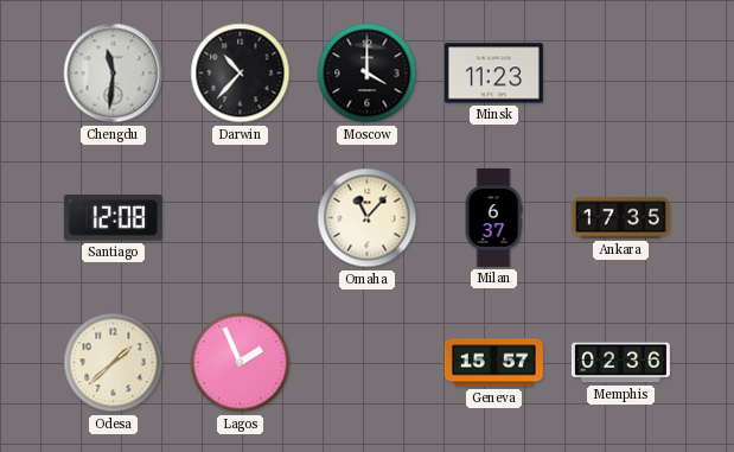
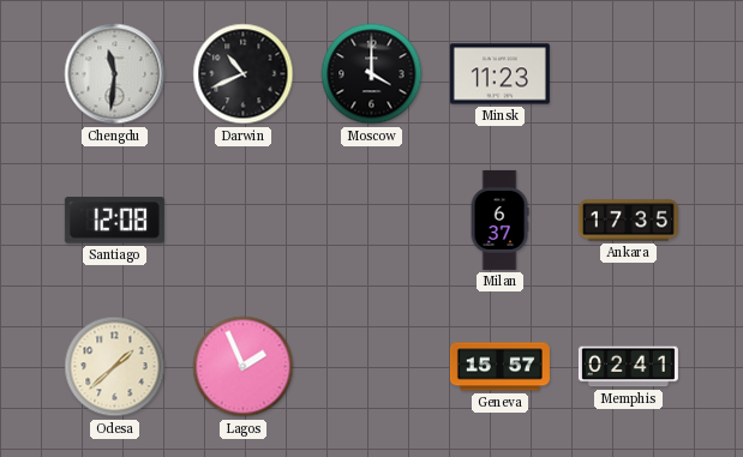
Darwin: 10:37 -> 10:41
Omaha: 11:07 -> none
Memphis: 02:36 -> 02:41
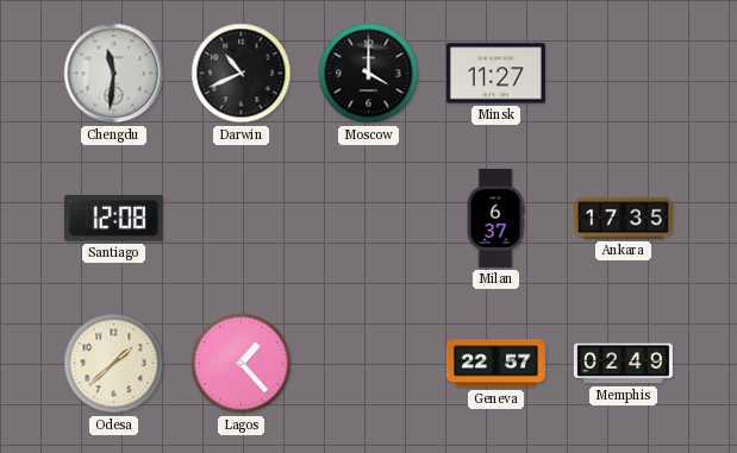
Minsk: 11:23 -> 11:27
Lagos: 1:56 -> 1:23
Geneva: 15:57 -> 22:57
Memphis: 02:41 -> 02:49
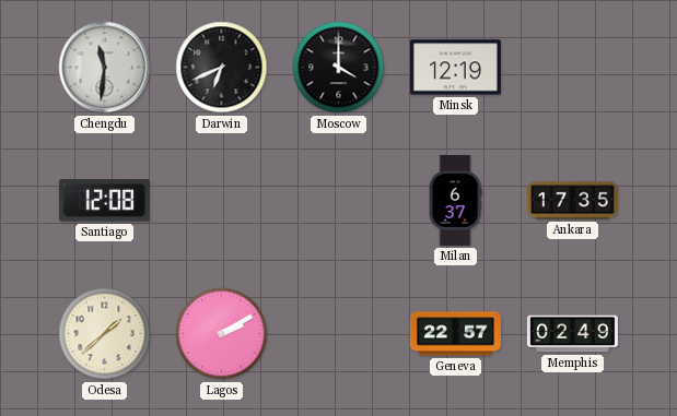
Darwin: 10:41 -> 6:41
Minsk: 11:27 -> 12:19
Lagos: 1:23 -> 2:10
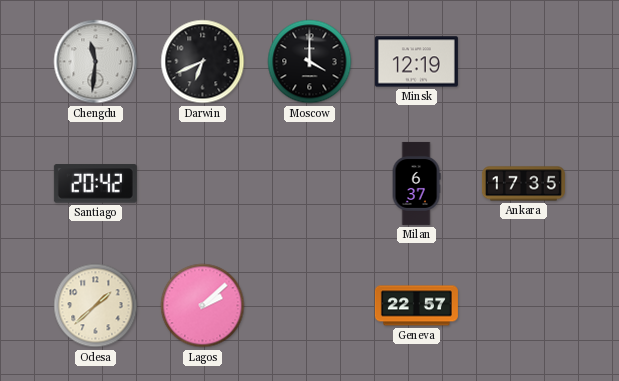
Santiago: 12:08 -> 20:42
Lagos: 2:10 -> 2:08
Memphis: 02:49 -> none
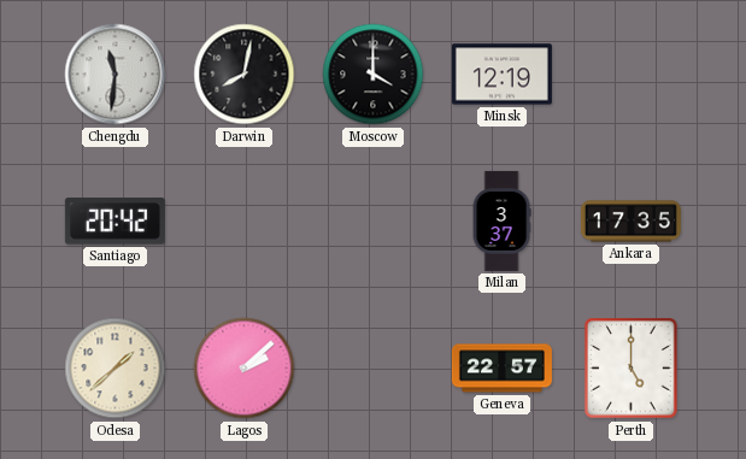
Darwin: 6:41 -> 8:02
Milan: 6:37 -> 3:37
Perth: none -> 5:00
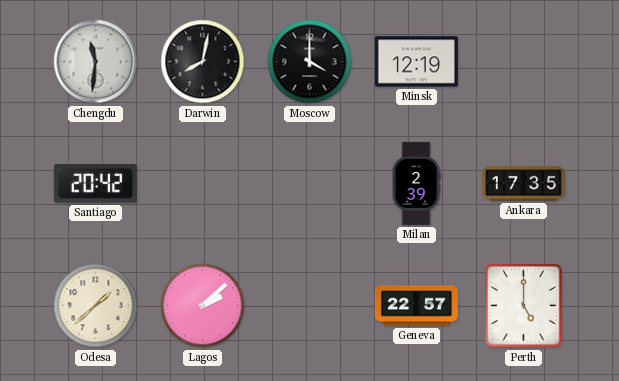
Milan: 3:37 -> 2:39
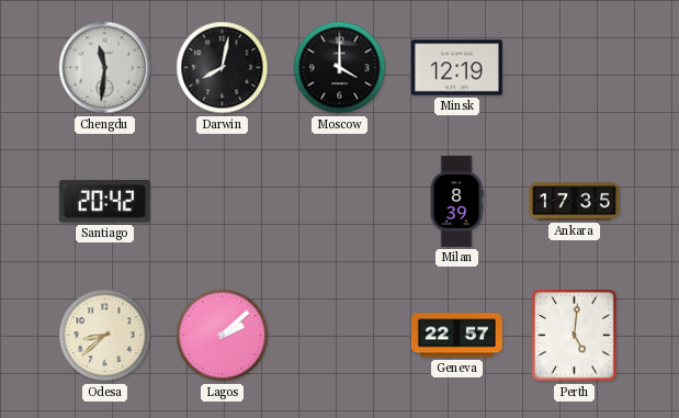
Milan: 2:39 -> 8:39
Odesa: 1:38 -> 8:38
Perth: 5:00 -> 5:01
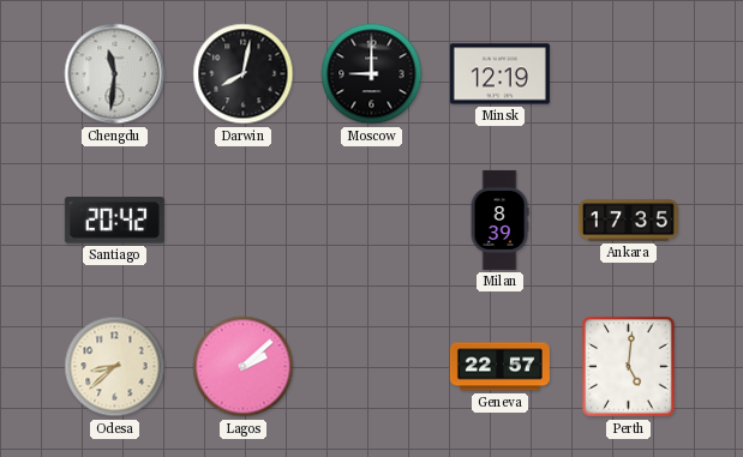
Moscow: 4:00 -> 9:00
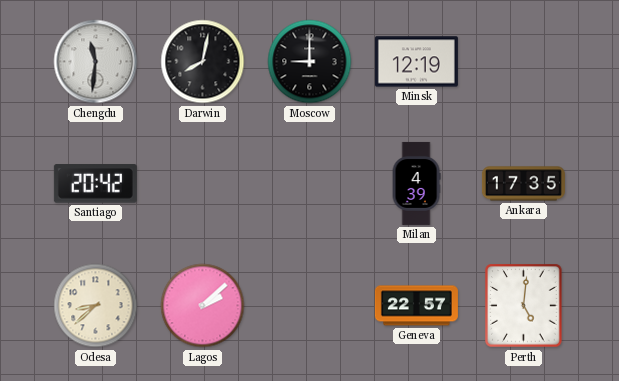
Milan: 8:39 -> 4:39
